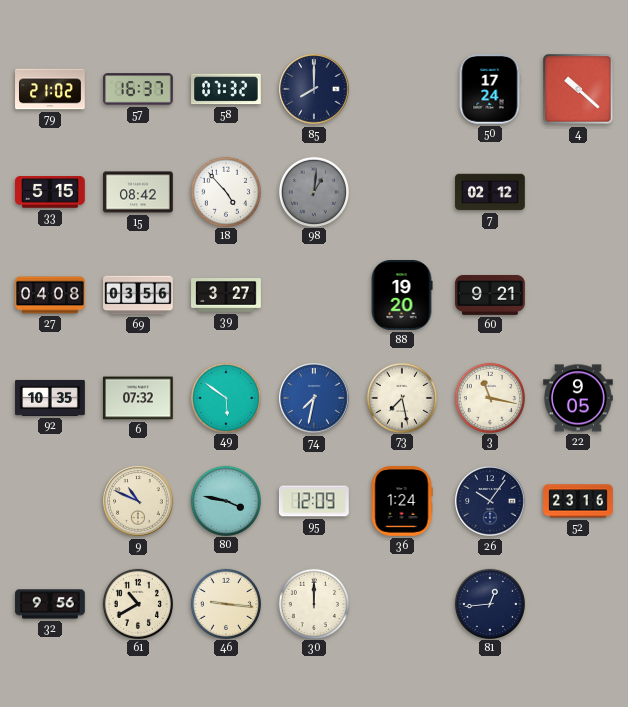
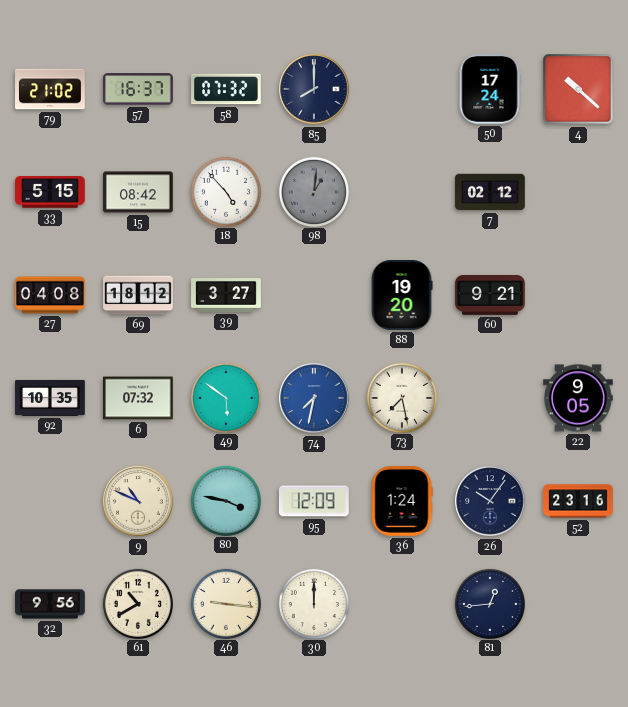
69: 03:56 -> 18:12
3: 11:17 -> none
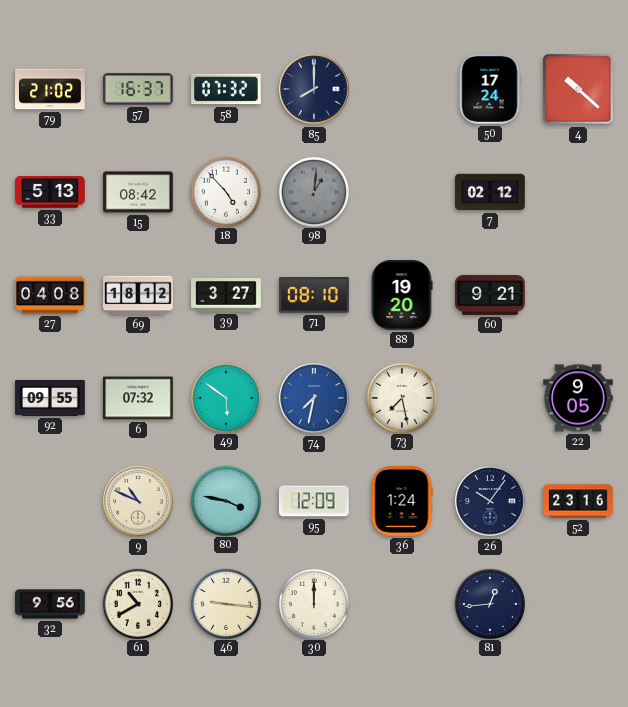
33: 5:15 -> 5:13
71: none -> 08:10
92: 10:35 -> 09:55
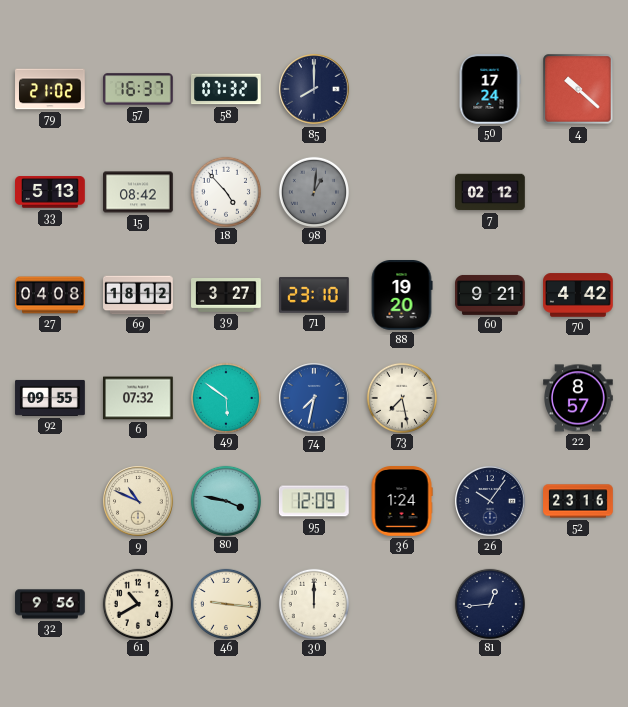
71: 08:10 -> 23:10
70: none -> 4:42
22: 9:05 -> 8:57
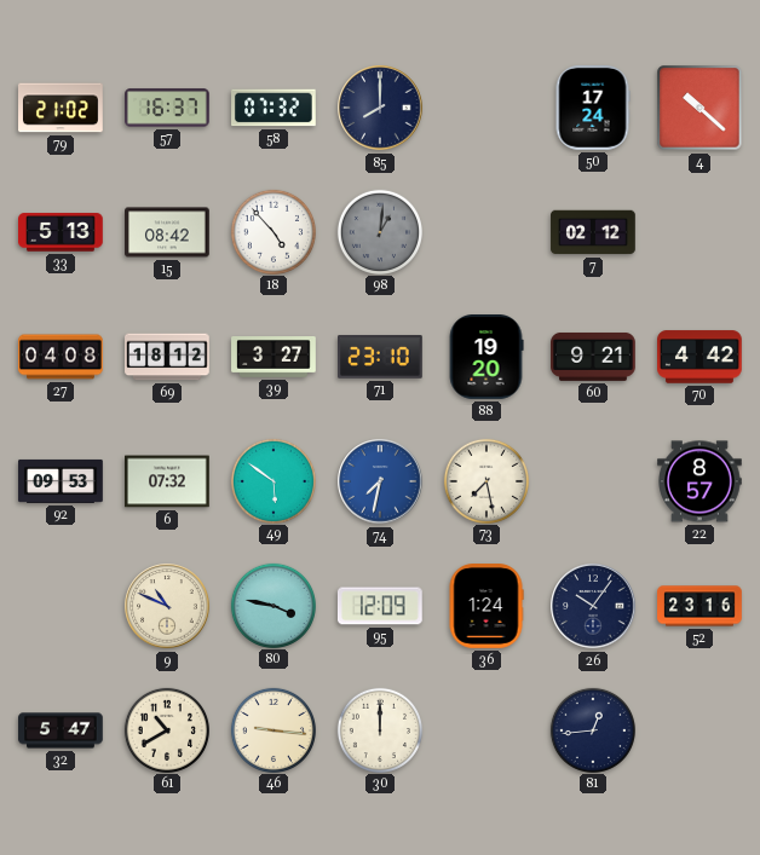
92: 09:55 -> 09:53
32: 9:56 -> 5:47
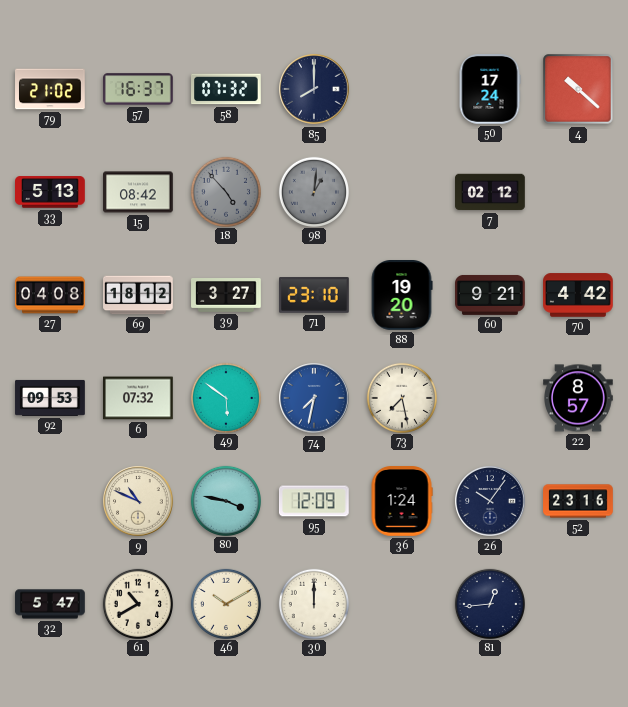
18 dial: white -> grey
46: 9:16 -> 10:10
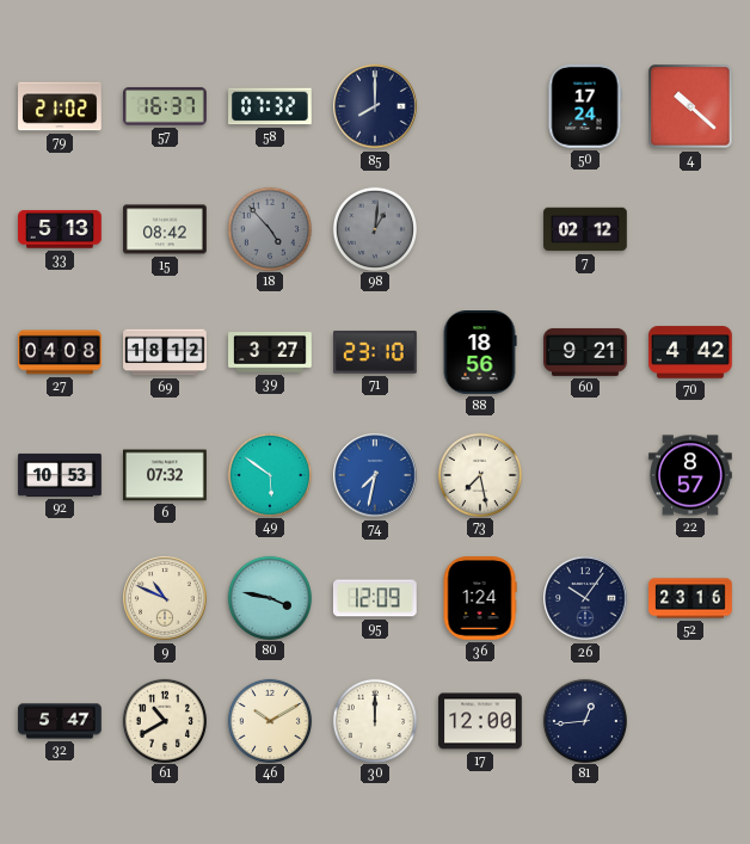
88: 19:20 -> 18:56
92: 09:53 -> 10:53
17: none -> 12:00
